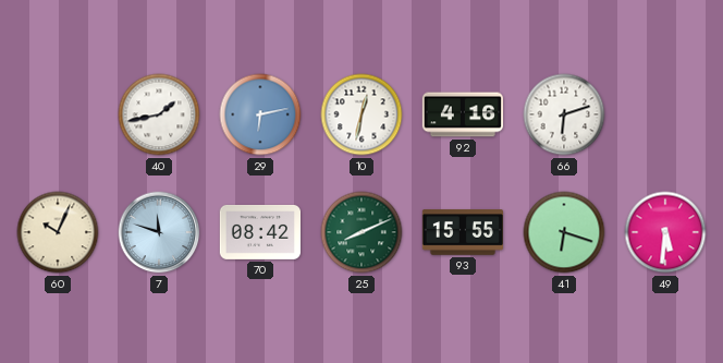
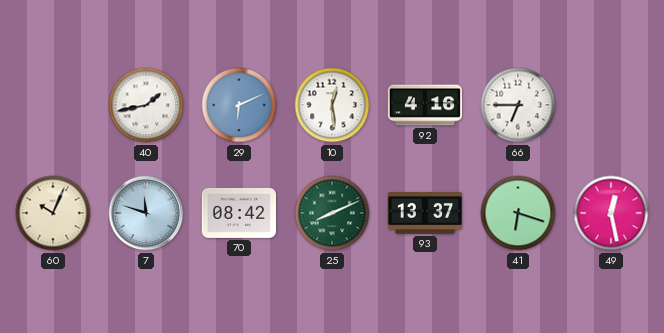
29: 6:13 -> 6:11
10: 12:32 -> 12:29
66: 6:12 -> 6:45
93: 15:55 -> 13:37
49: 5:31 -> 12:28
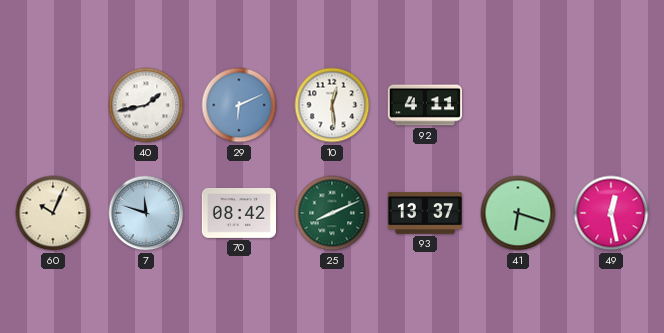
92: 4:16 -> 4:11
66: 6:45 -> none
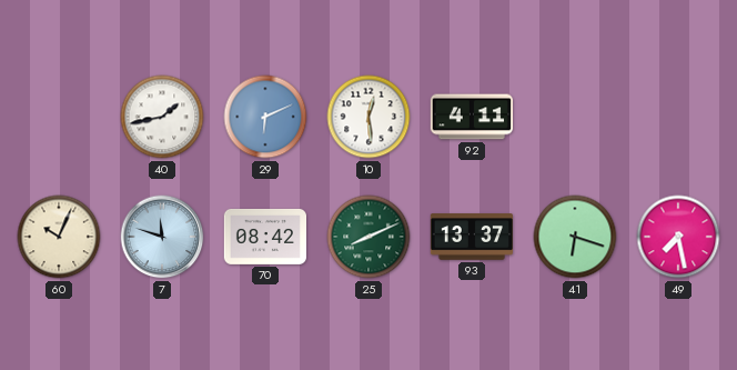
49: 12:28 -> 7:28
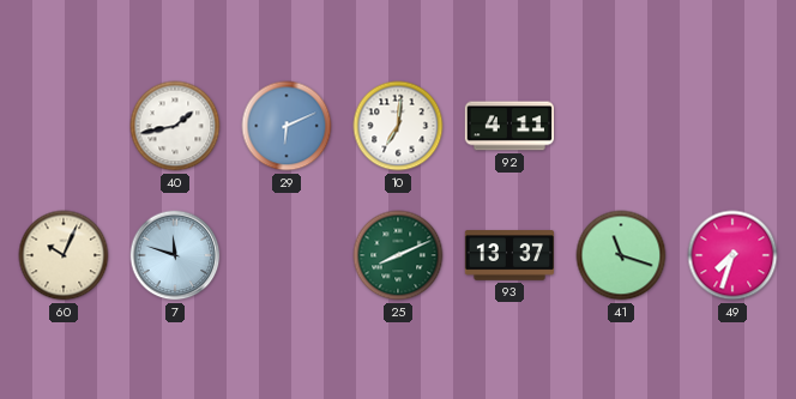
10: 12:29 -> 7:01
70: 08:42 -> none
41: 6:18 -> 11:18
49: 7:28 -> 7:33
